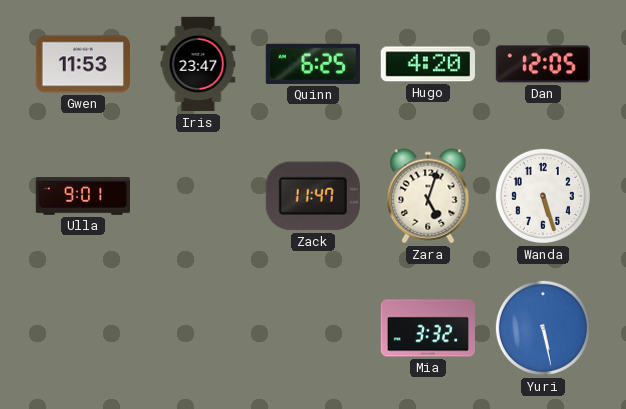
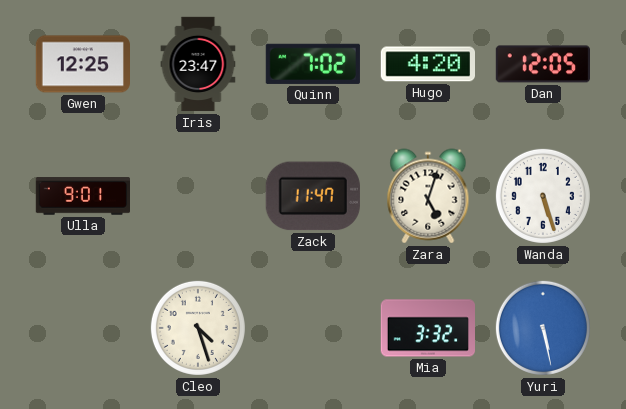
Gwen: 11:53 -> 12:25
Quinn: 6:25 -> 7:02
Cleo: none -> 4:27
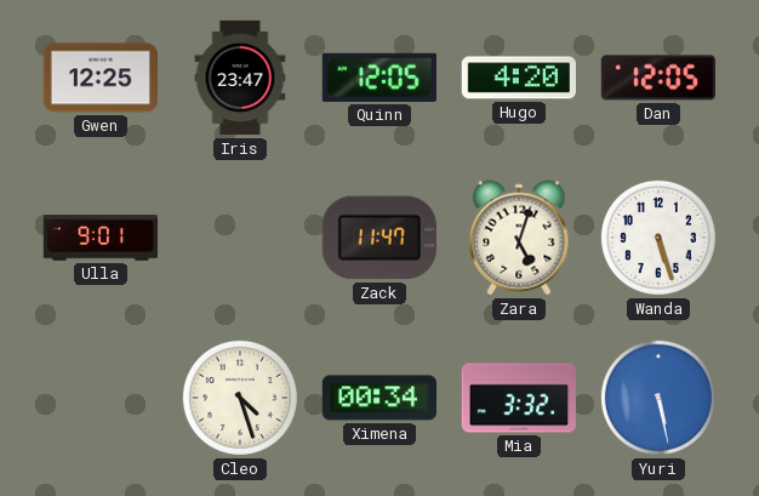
Quinn: 7:02 -> 12:05
Ximena: none -> 00:34
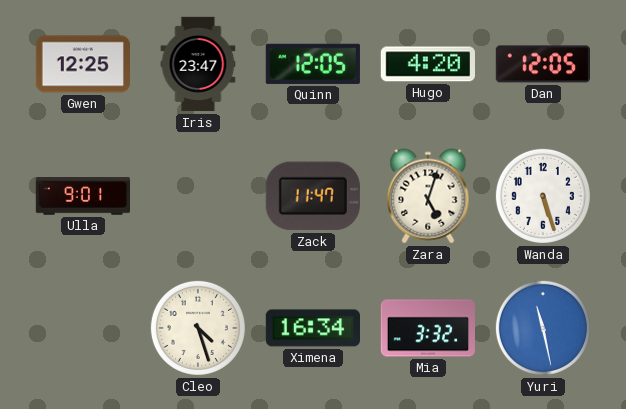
Ximena: 00:34 -> 16:34
Yuri: 5:28 -> 11:28
